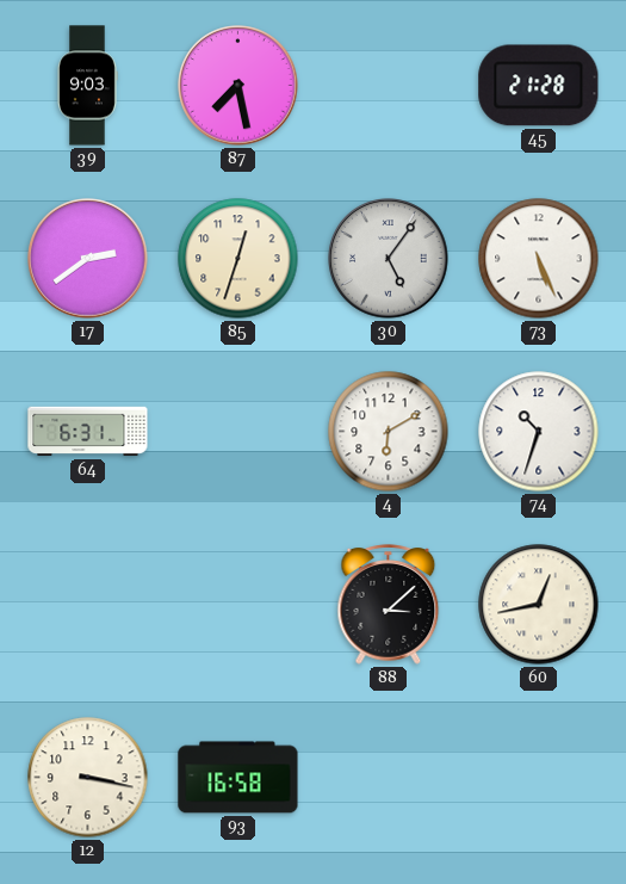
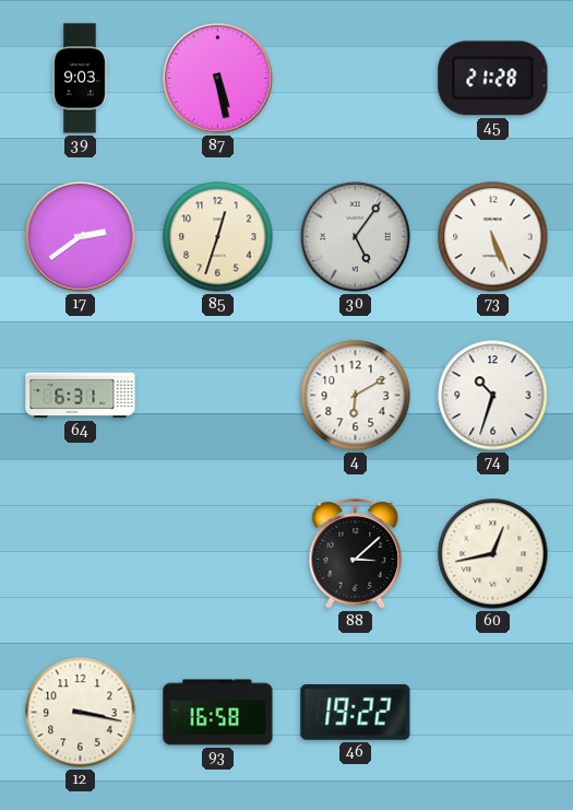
87: 7:28 -> 5:28
46: none -> 19:22
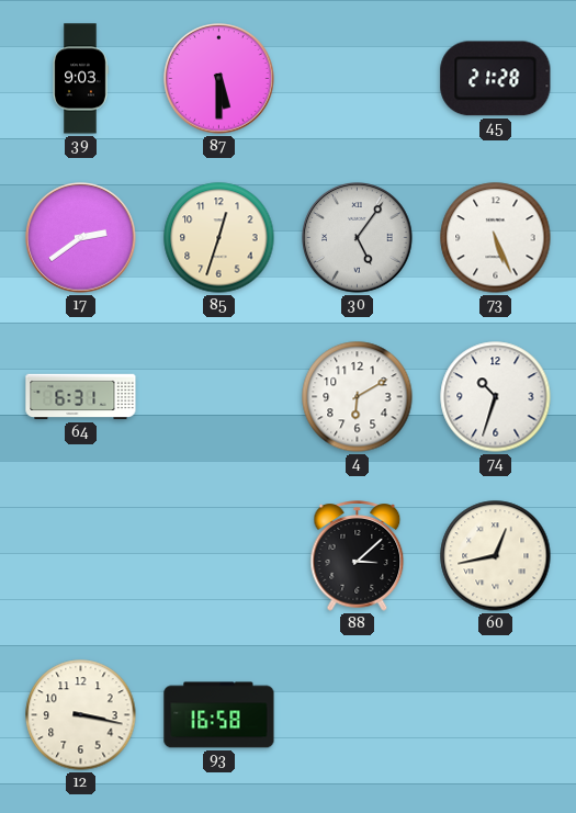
87: 5:28 -> 5:30
46: 19:22 -> none
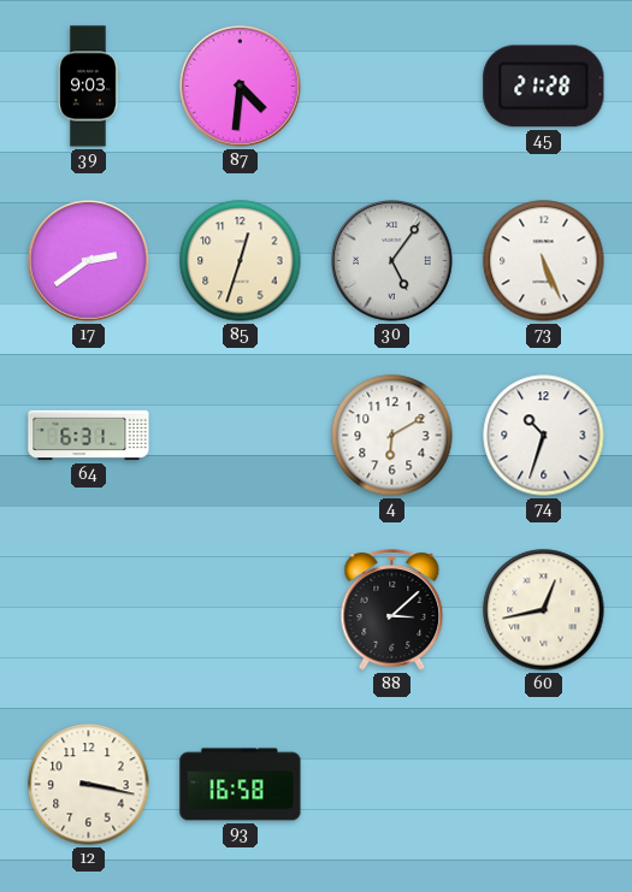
87: 5:30 -> 4:31
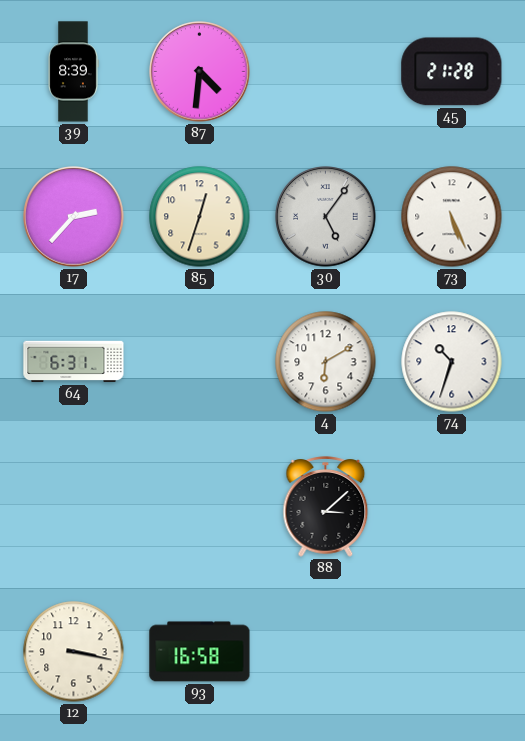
39: 9:03 -> 8:39
17: 2:39 -> 2:37
60: 12:43 -> none
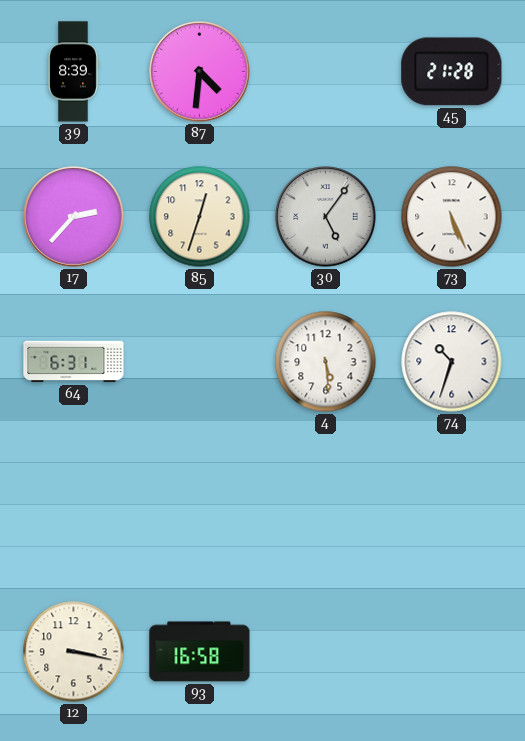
4: 6:10 -> 5:29
88: 3:08 -> none
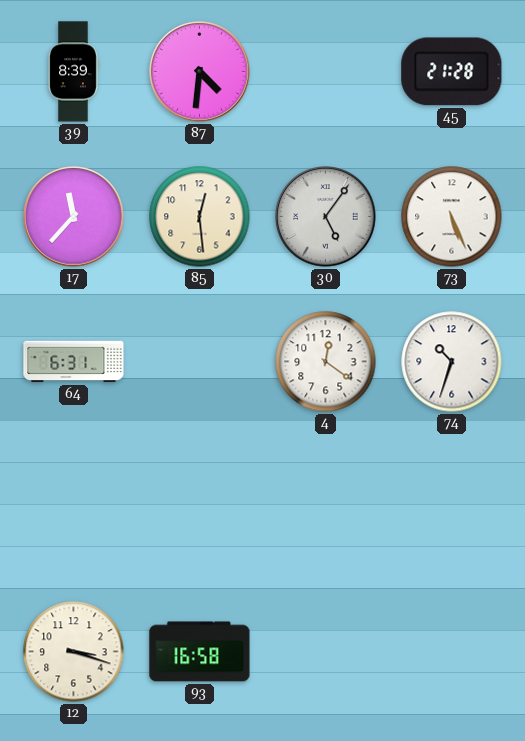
17: 2:37 -> 11:37
85: 12:33 -> 12:29
4: 5:29 -> 12:21
12: 3:17 -> 3:18
